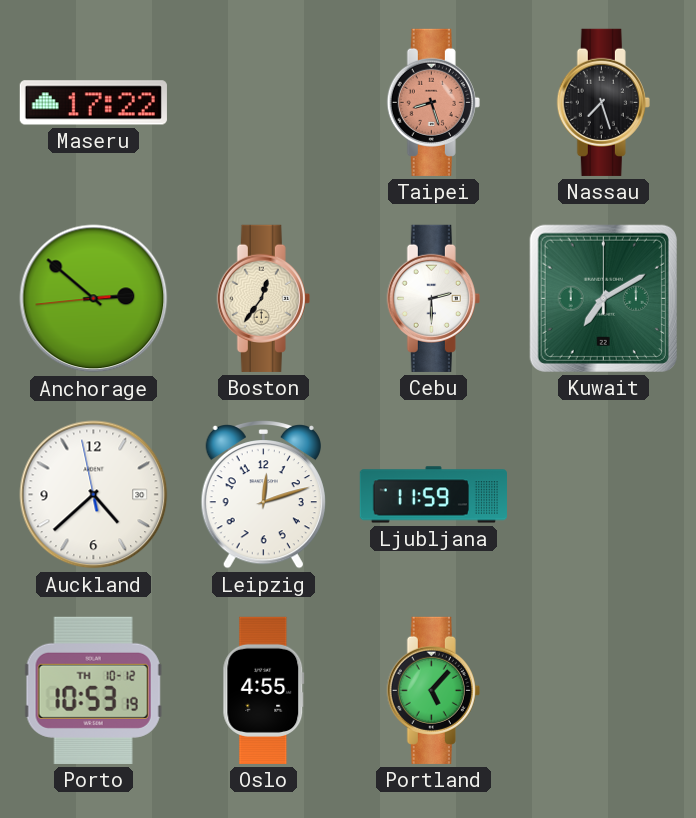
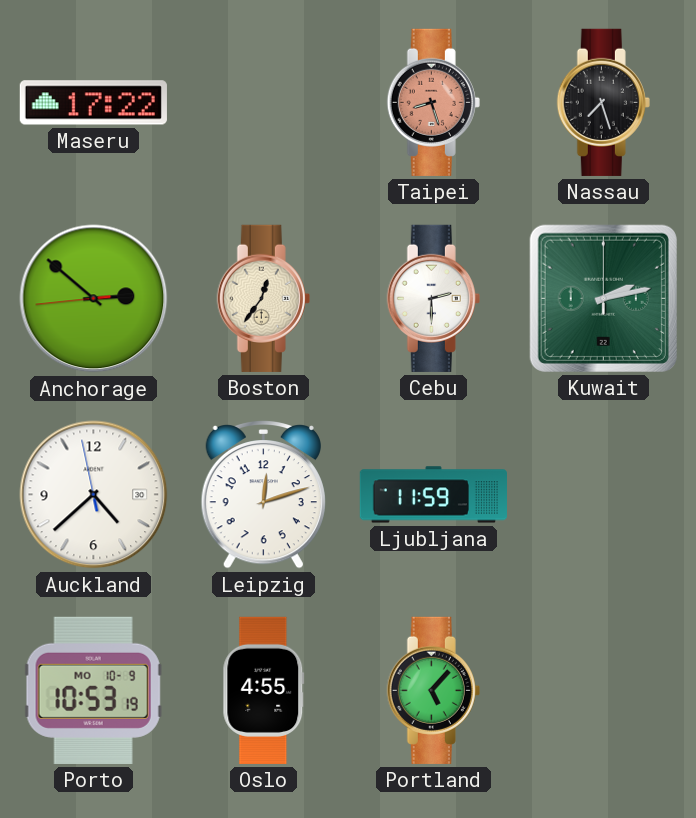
Kuwait: 7:10 -> 2:13
Porto date: TH 10-12 -> MO 10-9
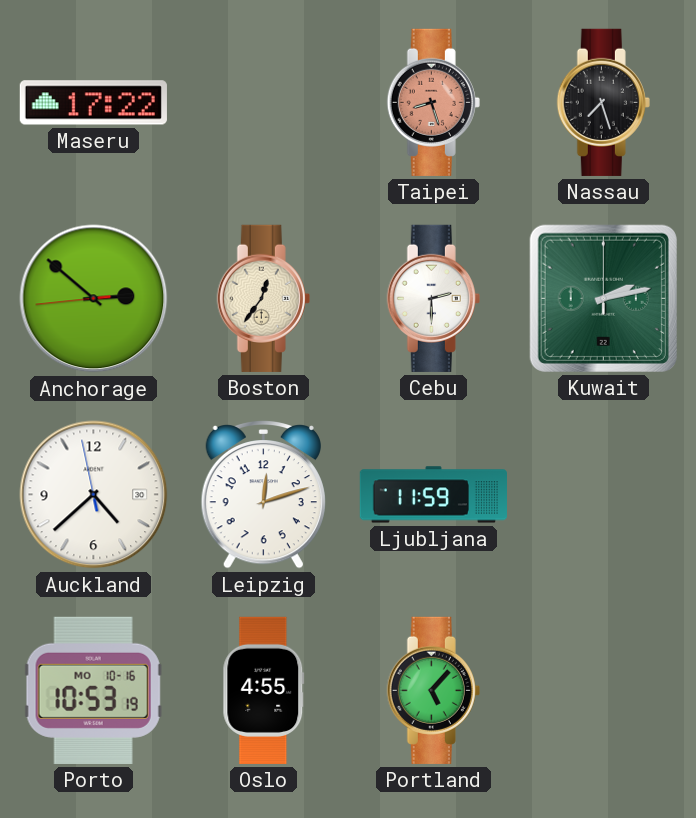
Porto date: MO 10-9 -> MO 10-16
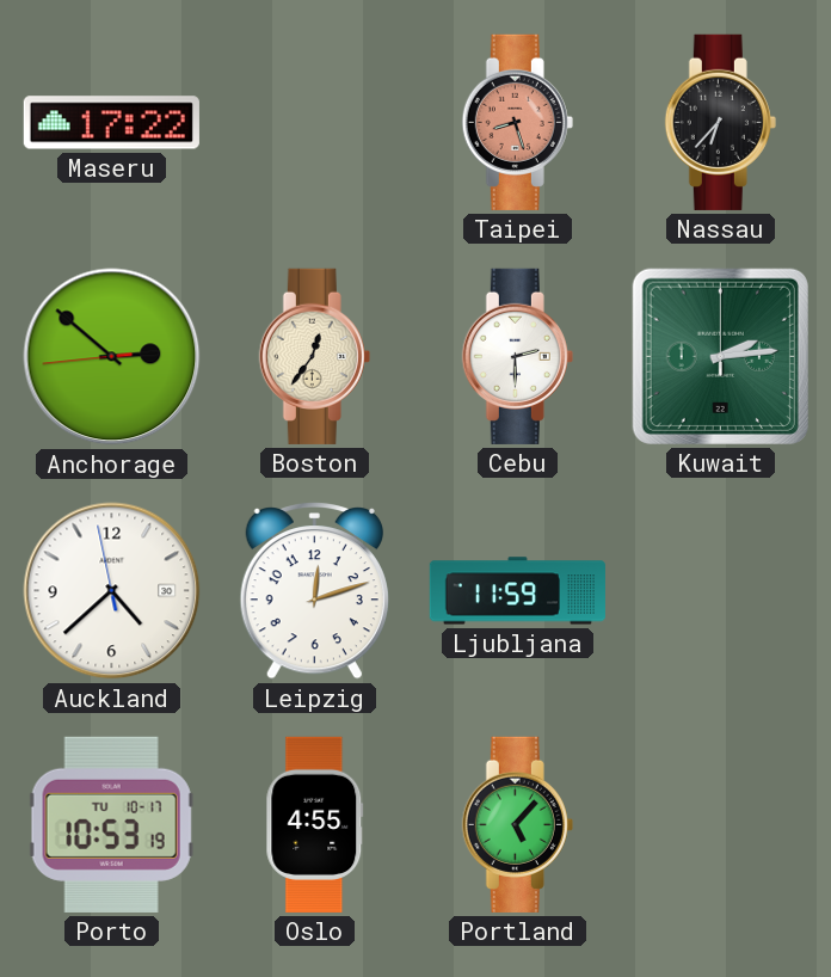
Nassau: 7:27 -> 6:37
Kuwait: 2:13 -> 2:14
Porto date: MO 10-16 -> TU 10-17
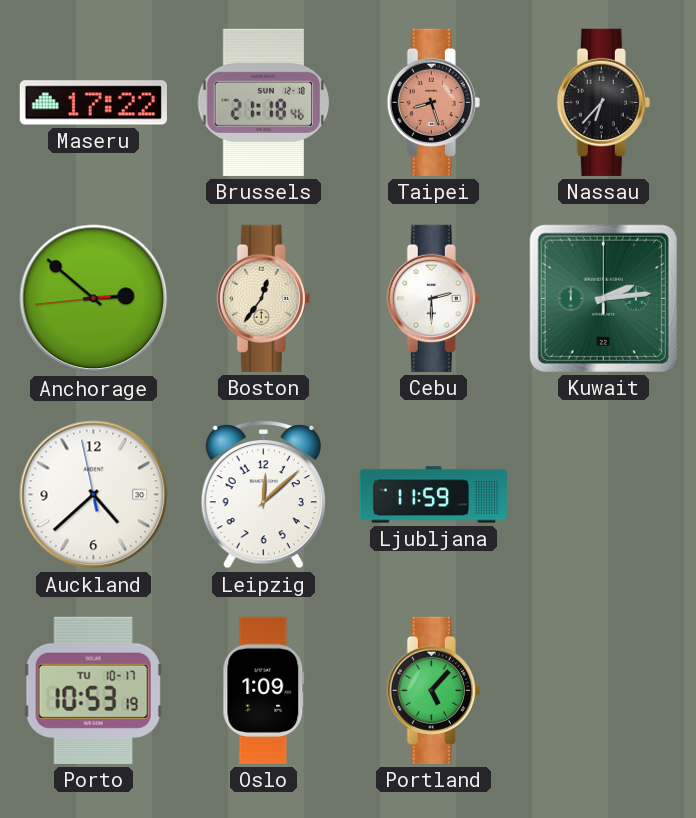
Brussels: none -> 21:18
Leipzig: 12:12 -> 12:08
Oslo: 4:55 -> 1:09
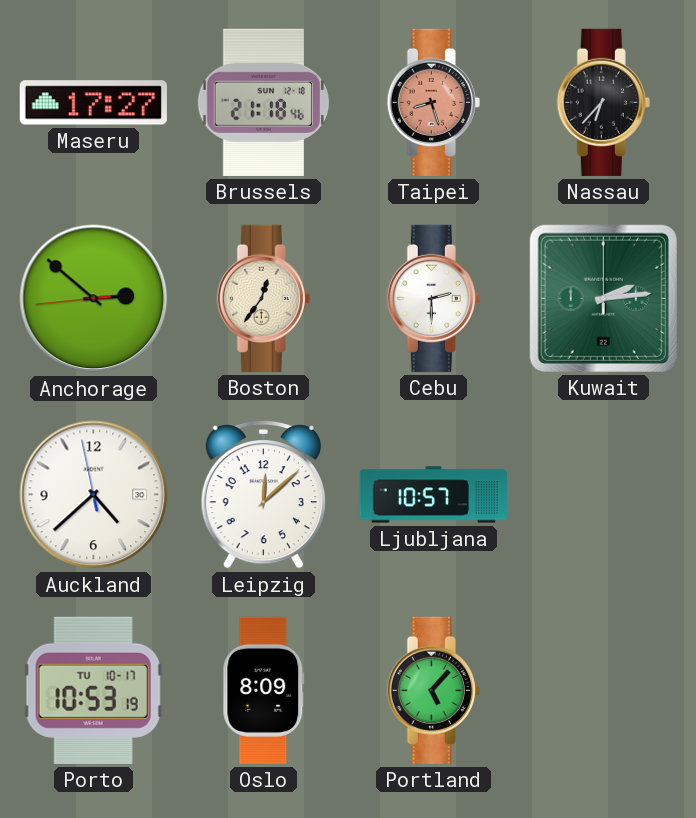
Maseru: 17:22 -> 17:27
Ljubljana: 11:59 -> 10:57
Oslo: 1:09 -> 8:09
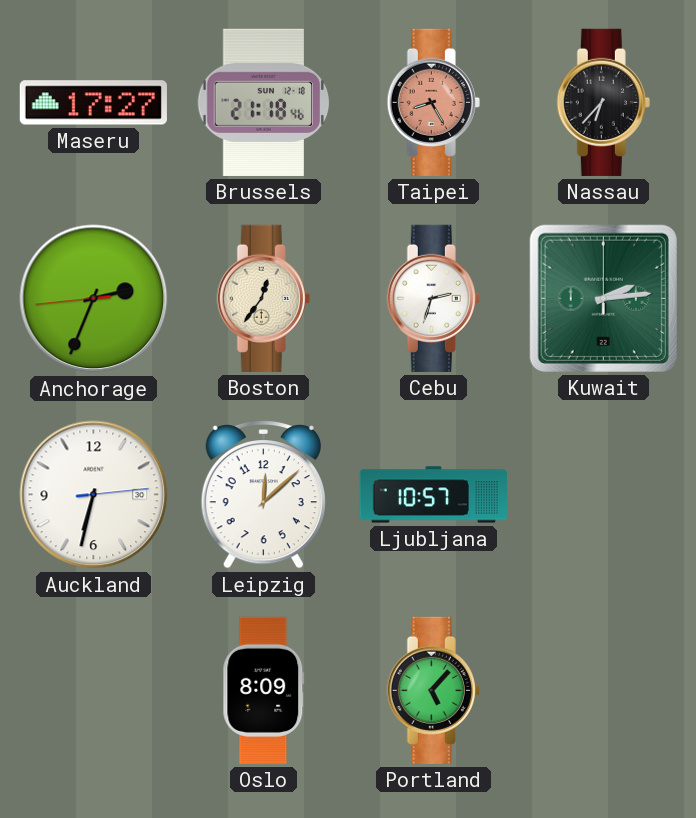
Taipei: 8:27 -> 8:25
Anchorage: 2:51 -> 2:33
Cebu: 2:30 -> 2:33
Auckland: 4:37 -> 6:32
Porto: 10:53 -> none
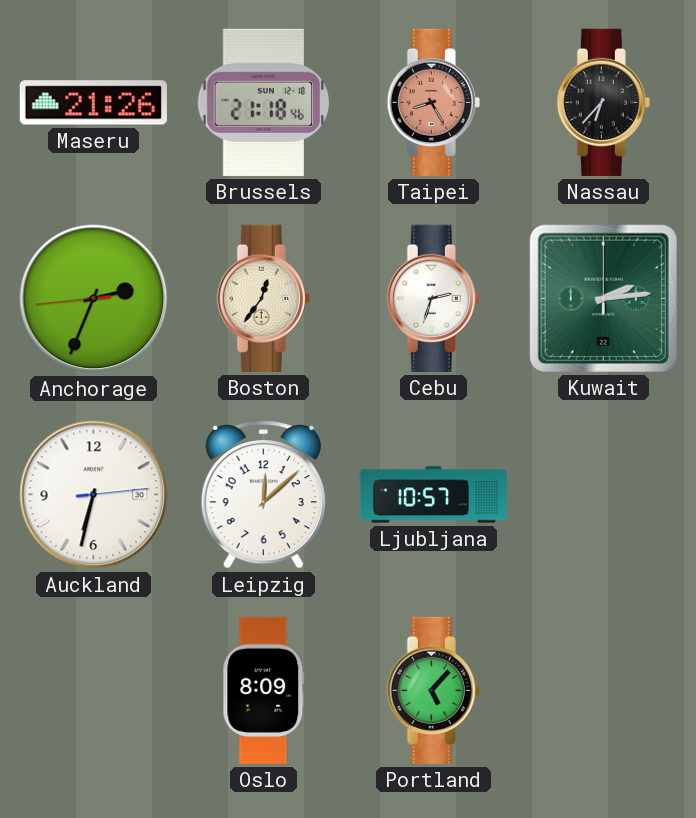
Maseru: 17:27 -> 21:26
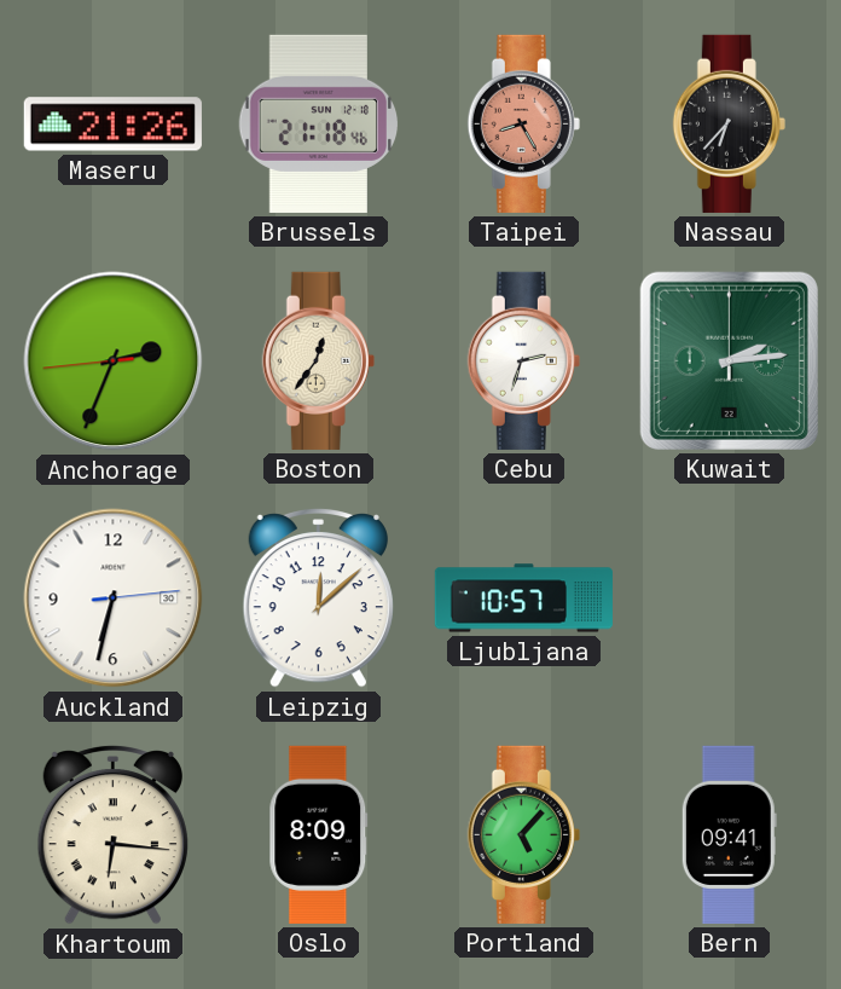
Khartoum: none -> 6:16
Bern: none -> 09:41
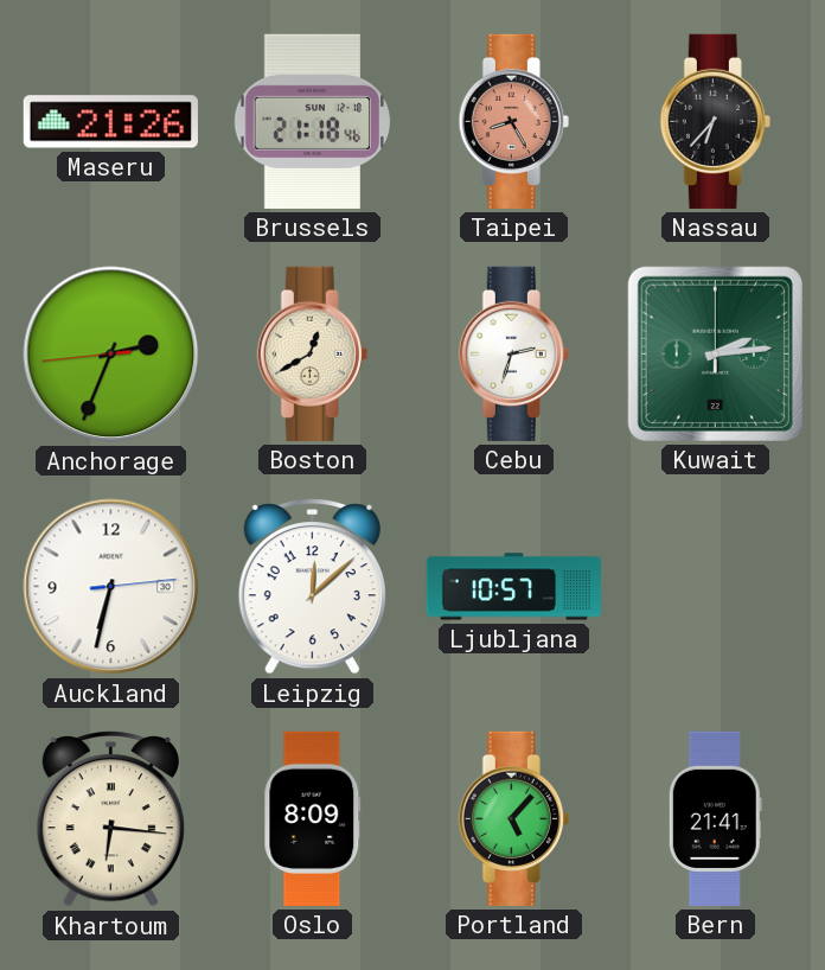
Boston: 12:36 -> 12:40
Bern: 09:41 -> 21:41
